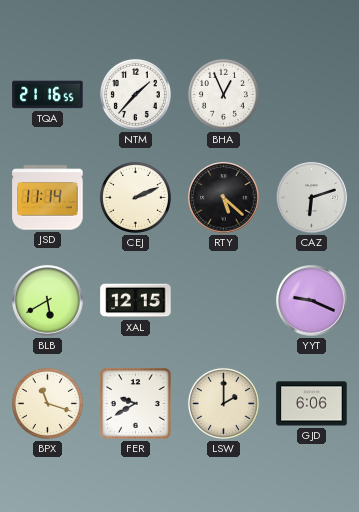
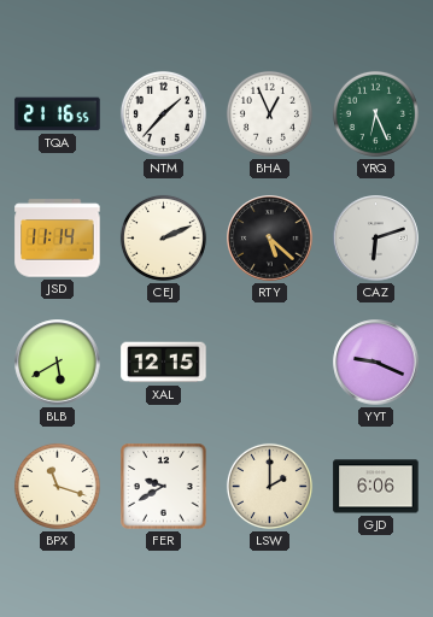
YRQ: none -> 6:26
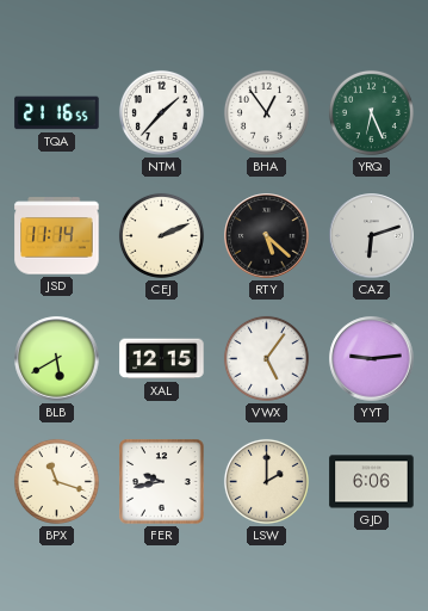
BHA: 12:56 -> 12:54
VWX: none -> 5:06
YYT: 9:19 -> 9:14
FER: 9:40 -> 9:43
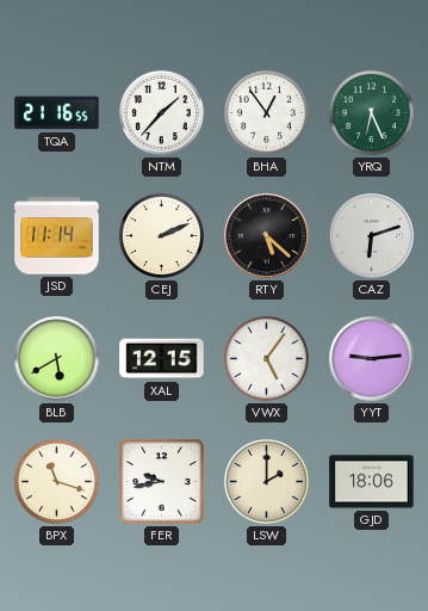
GJD: 6:06 -> 18:06
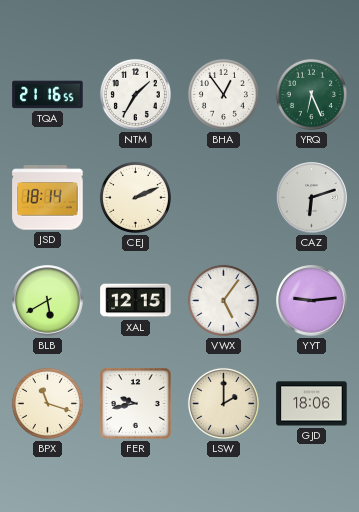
NTM: 1:37 -> 1:35
JSD: 11:14 -> 18:14
RTY: 5:22 -> none
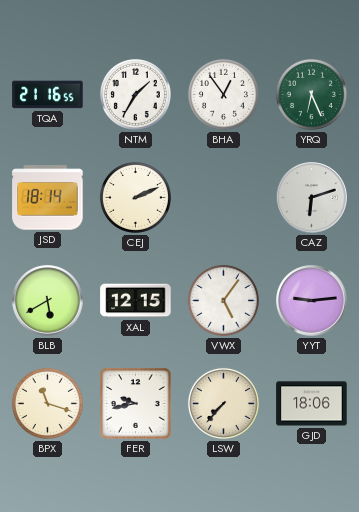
LSW: 2:00 -> 7:37
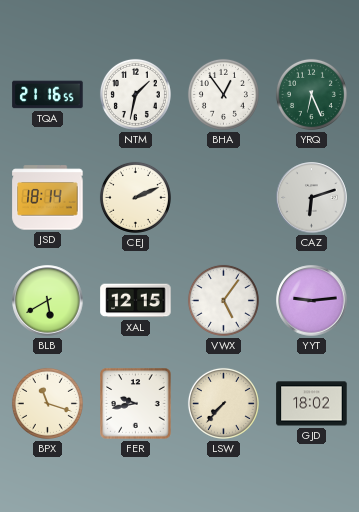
NTM: 1:35 -> 1:32
GJD: 18:06 -> 18:02
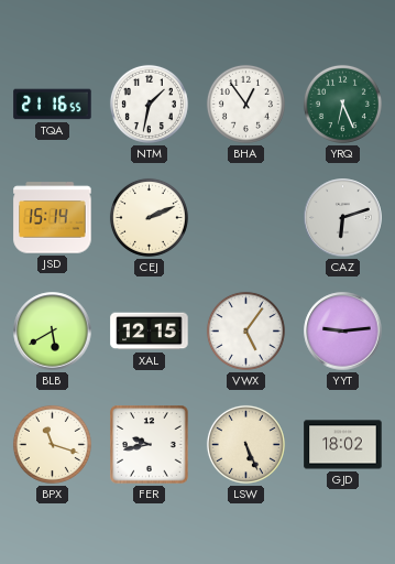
JSD: 18:14 -> 15:14
LSW: 7:37 -> 5:26
